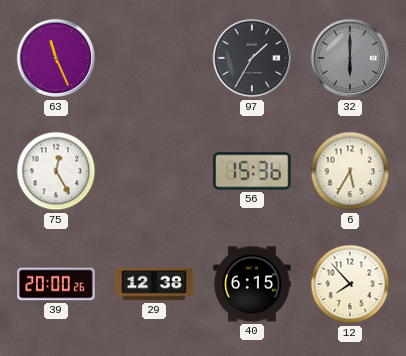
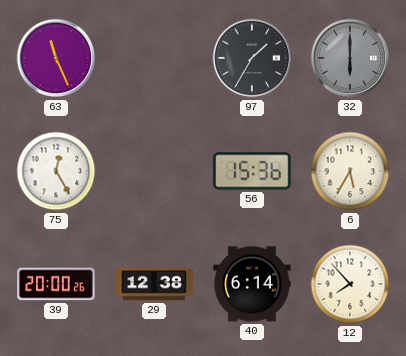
40: 6:15 -> 6:14
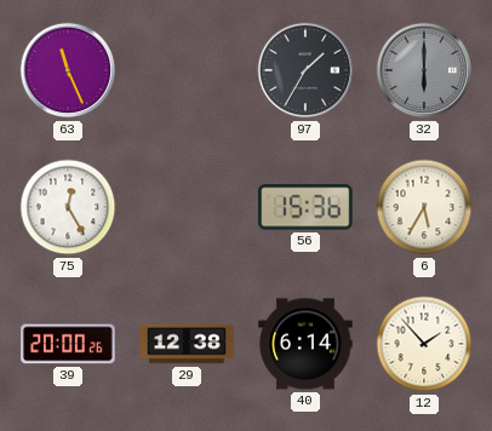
12: 7:53 -> 1:53
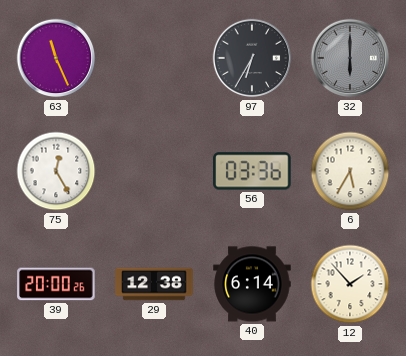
97: 1:35 -> 6:35
56: 15:36 -> 03:36
